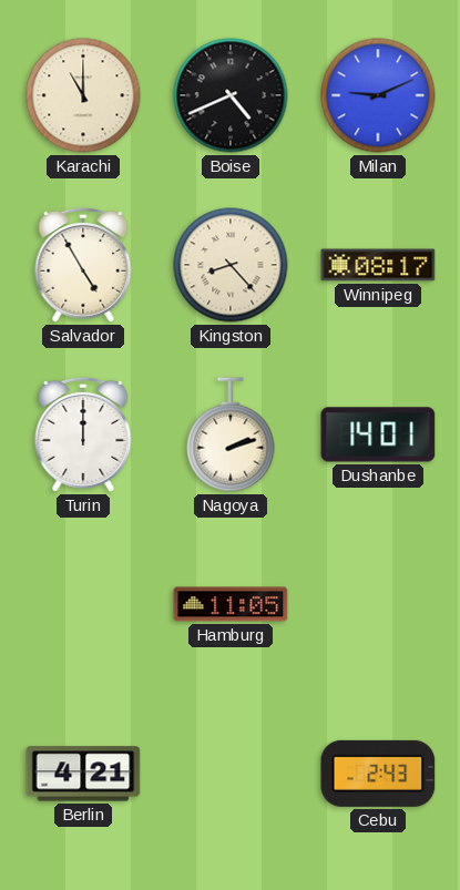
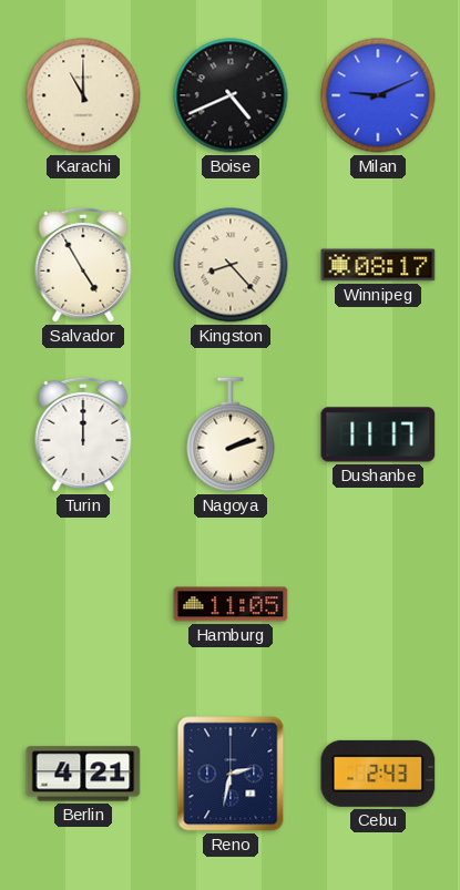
Dushanbe: 14:01 -> 11:17
Reno: none -> 2:32
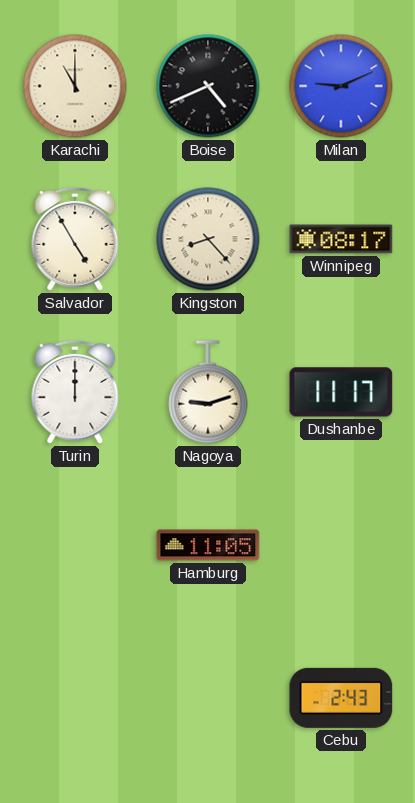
Nagoya: 2:12 -> 9:12
Berlin: 4:21 -> none
Reno: 2:32 -> none
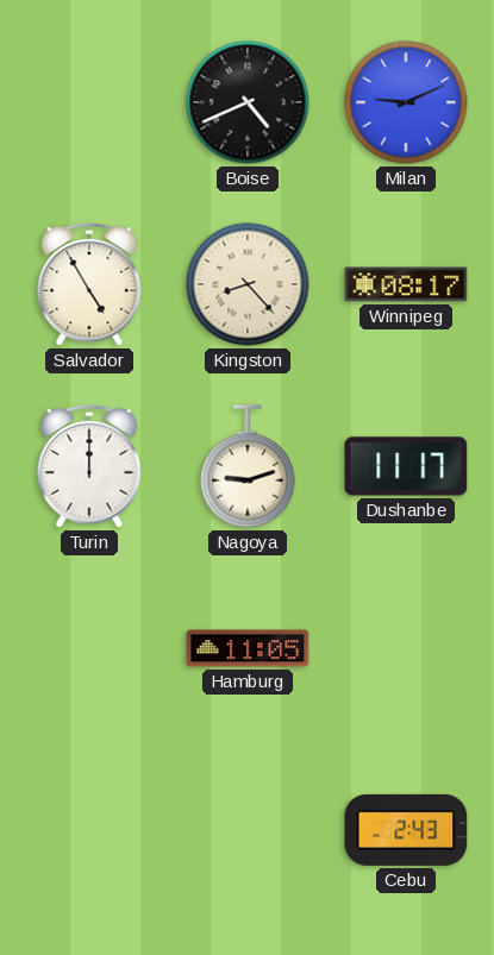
Karachi: 11:00 -> none
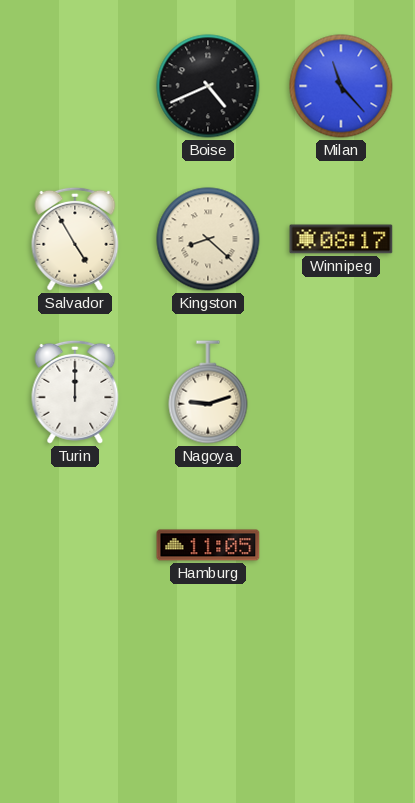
Milan: 9:11 -> 11:23
Kingston: 8:23 -> 8:22
Dushanbe: 11:17 -> none
Cebu: 2:43 -> none
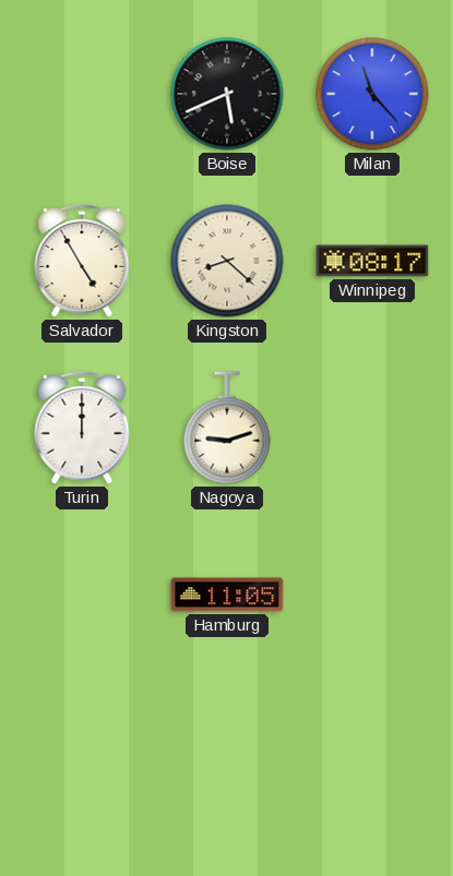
Boise: 4:41 -> 5:41
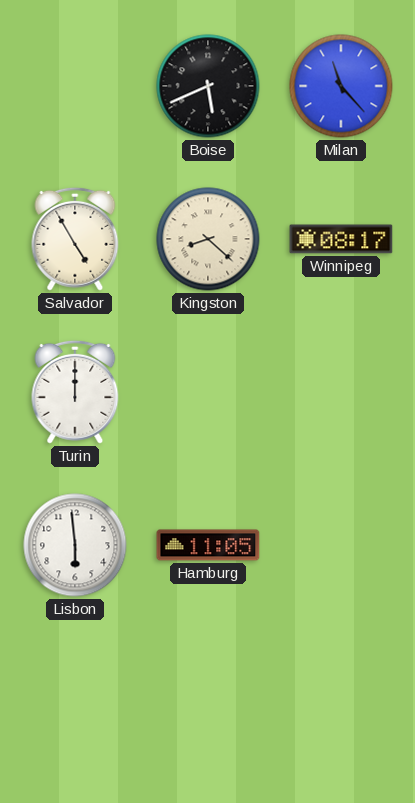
Nagoya: 9:12 -> none
Lisbon: none -> 5:59
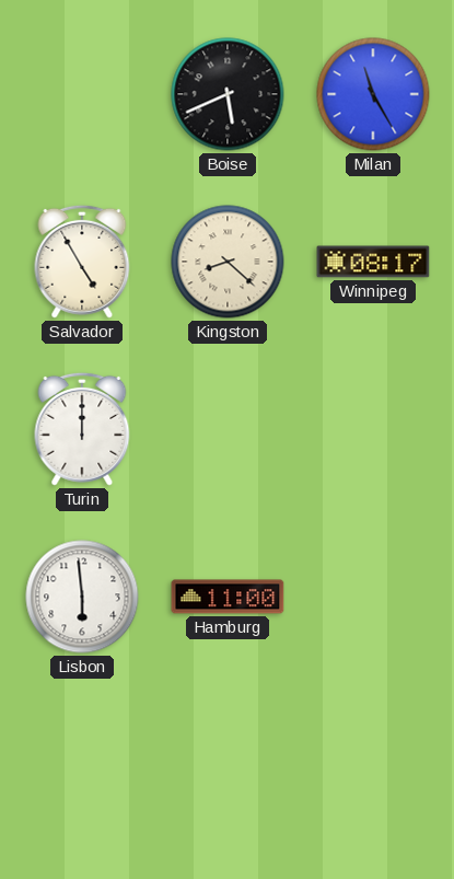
Milan: 11:23 -> 11:25
Hamburg: 11:05 -> 11:00
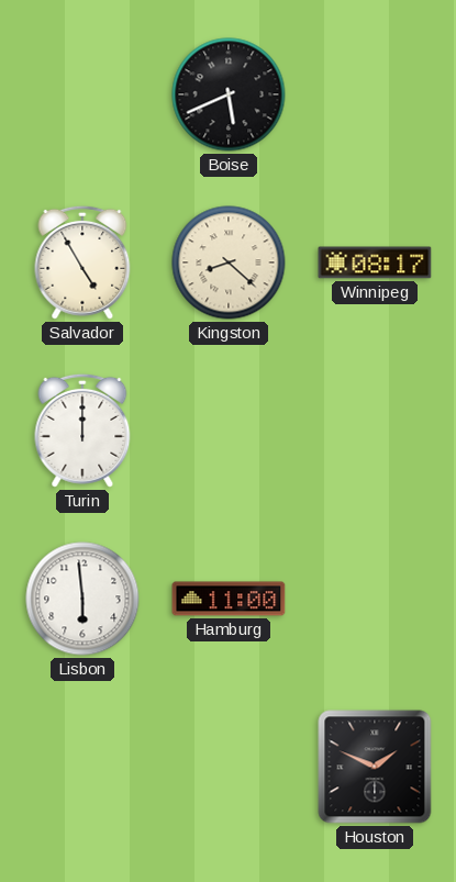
Milan: 11:25 -> none
Houston: none -> 1:49
